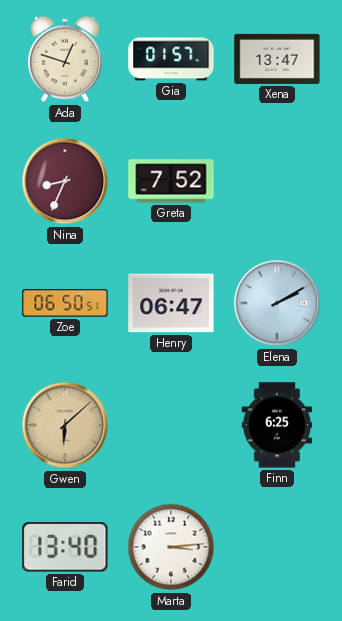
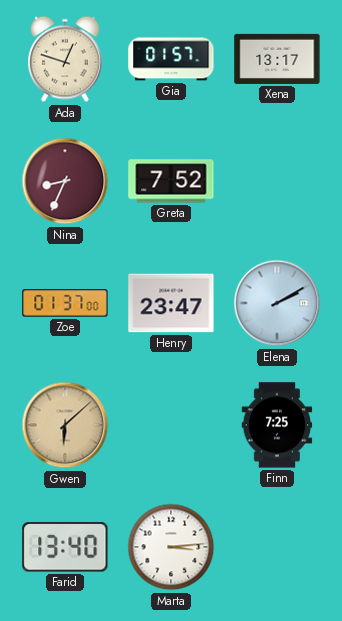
Xena: 13:47 -> 13:17
Zoe: 06:50 -> 01:37
Henry: 06:47 -> 23:47
Finn: 6:25 -> 7:25
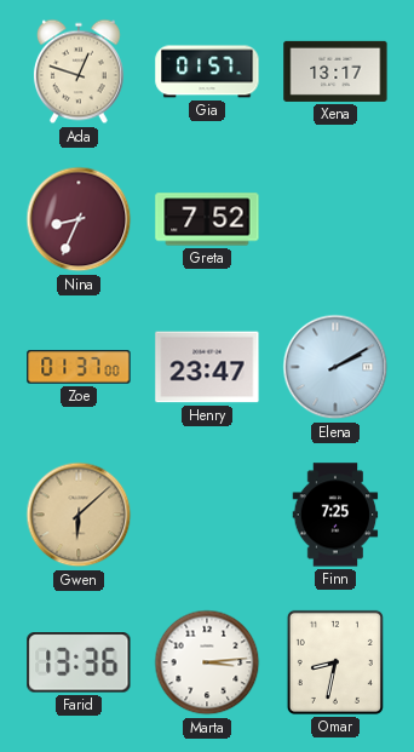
Farid: 13:40 -> 13:36
Omar: none -> 8:32
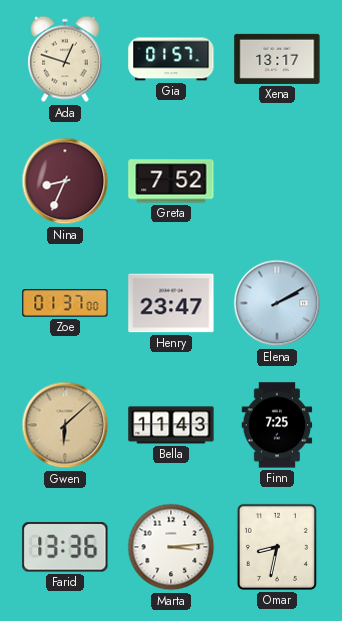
Bella: none -> 11:43
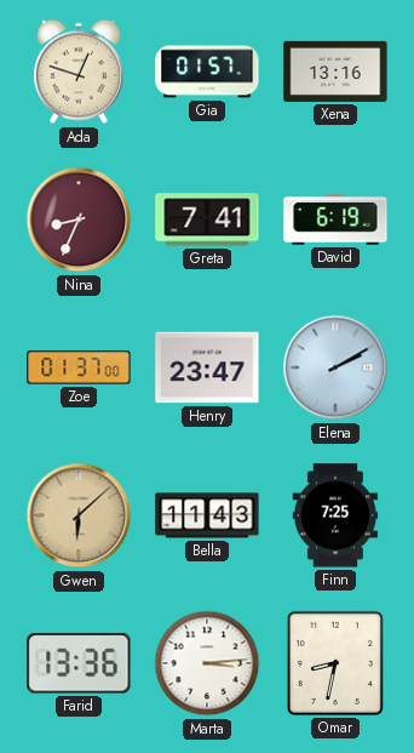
Xena: 13:17 -> 13:16
Greta: 7:52 -> 7:41
David: none -> 6:19
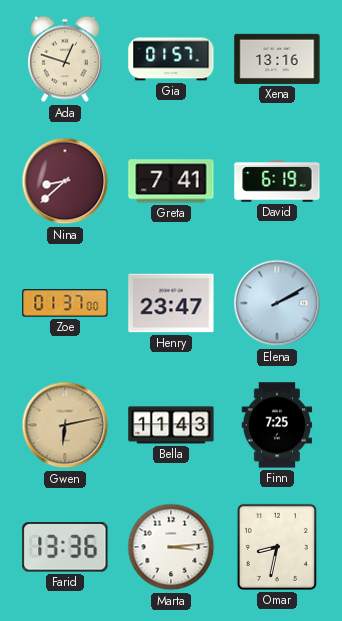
Nina: 8:34 -> 8:38
Gwen: 6:08 -> 6:13
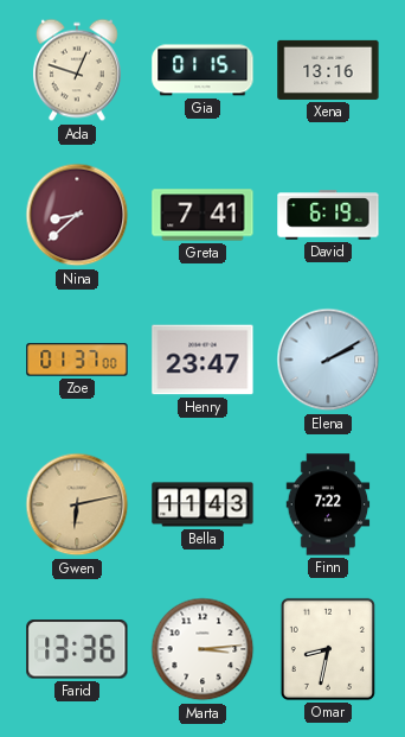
Gia: 01:57 -> 01:15
Finn: 7:25 -> 7:22
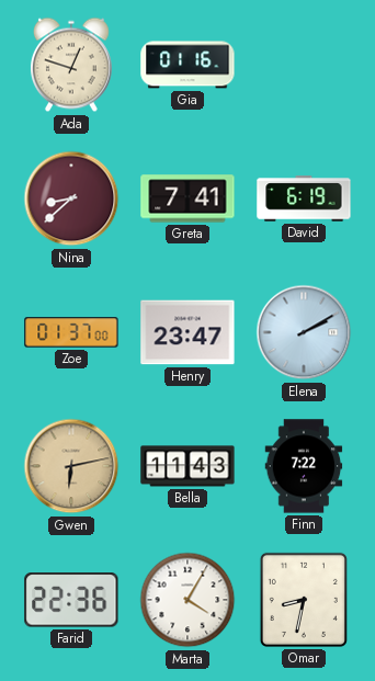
Gia: 01:15 -> 01:16
Xena: 13:16 -> none
Farid: 13:36 -> 22:36
Marta: 3:14 -> 4:05
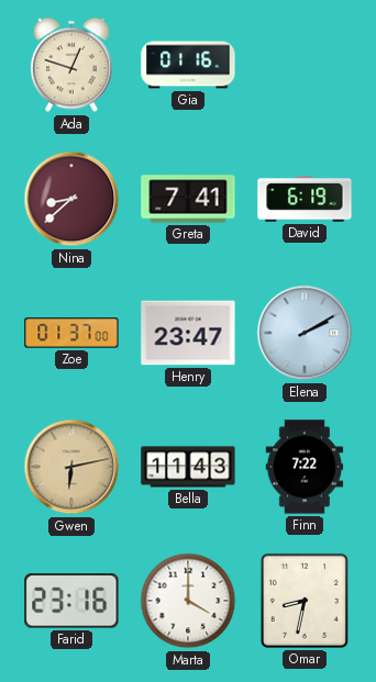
Farid: 22:36 -> 23:16
Marta: 4:05 -> 4:00
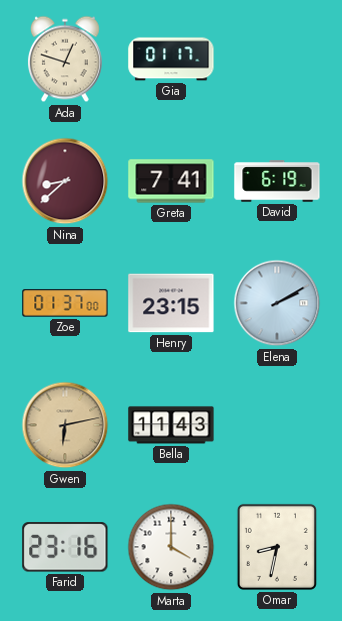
Gia: 01:16 -> 01:17
Henry: 23:47 -> 23:15
Finn: 7:22 -> none
